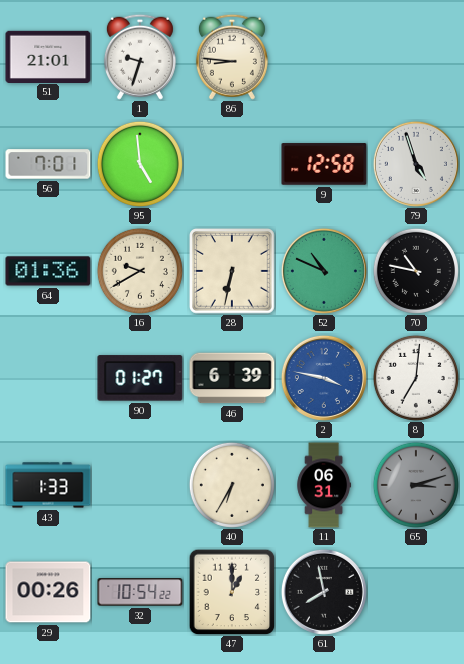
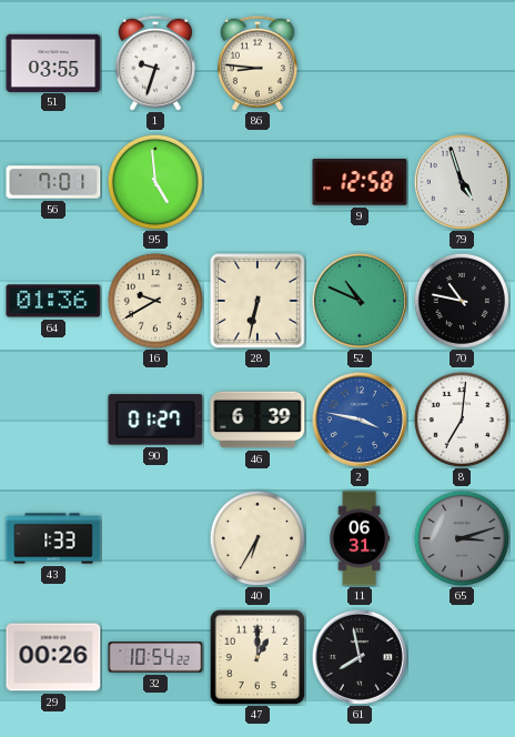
51: 21:01 -> 03:55
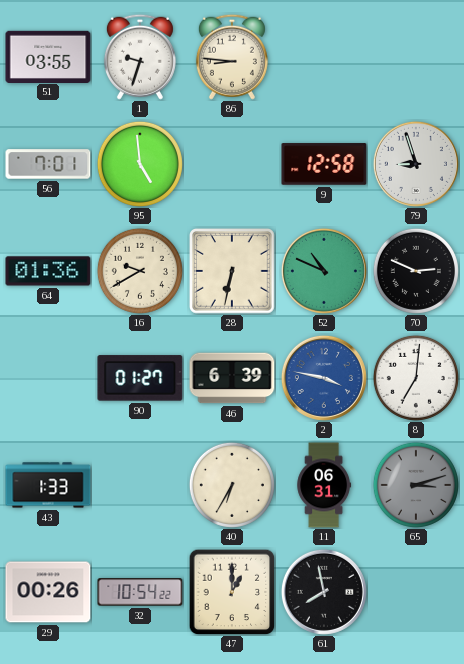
79: 4:57 -> 8:57
70: 10:47 -> 2:49
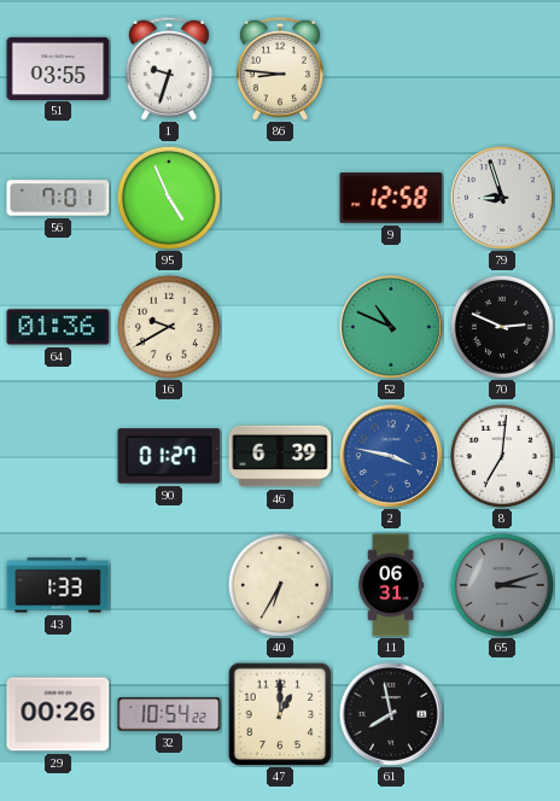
95: 4:59 -> 4:56
28: 6:32 -> none
